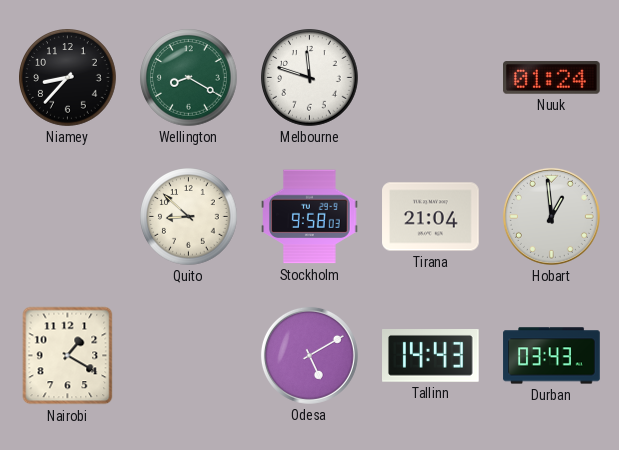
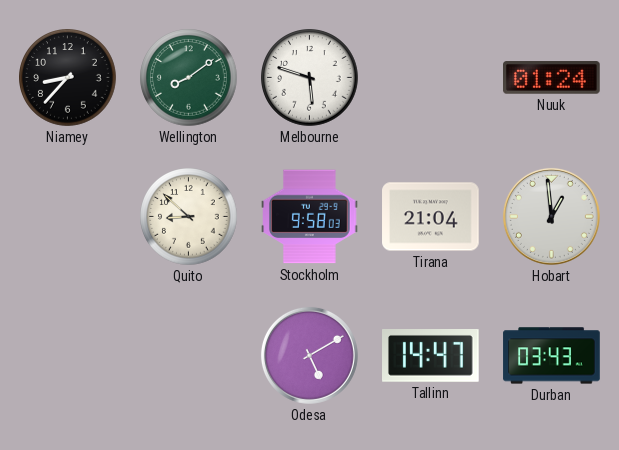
Wellington: 8:20 -> 8:09
Melbourne: 11:48 -> 5:48
Nairobi: 1:20 -> none
Tallinn: 14:43 -> 14:47
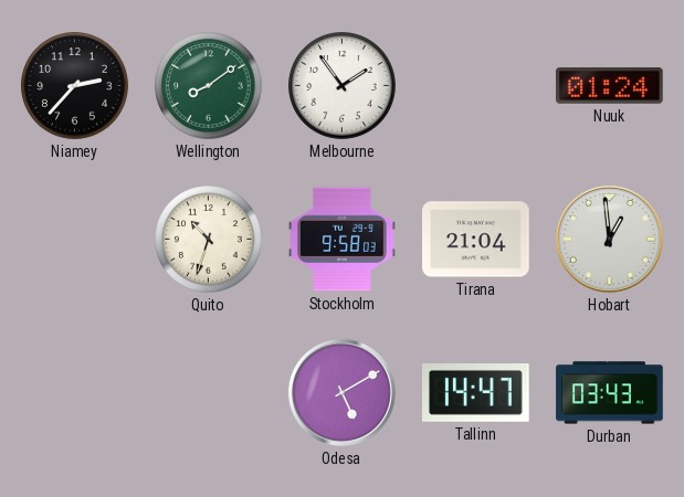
Niamey: 8:37 -> 2:37
Melbourne: 5:48 -> 1:54
Quito: 8:52 -> 10:33
